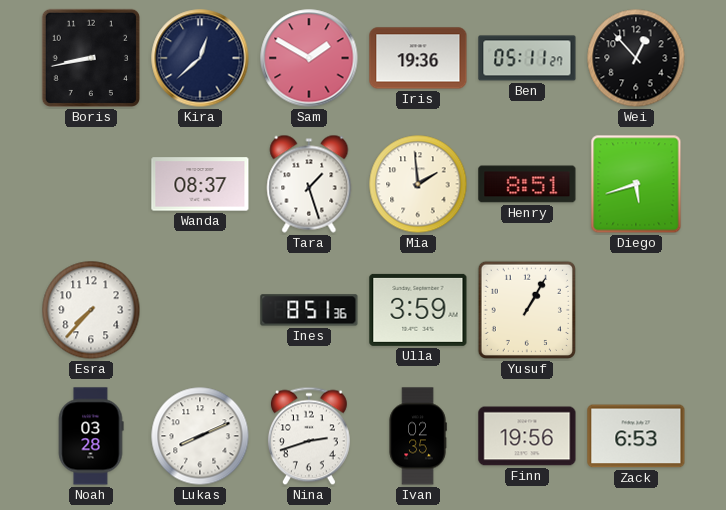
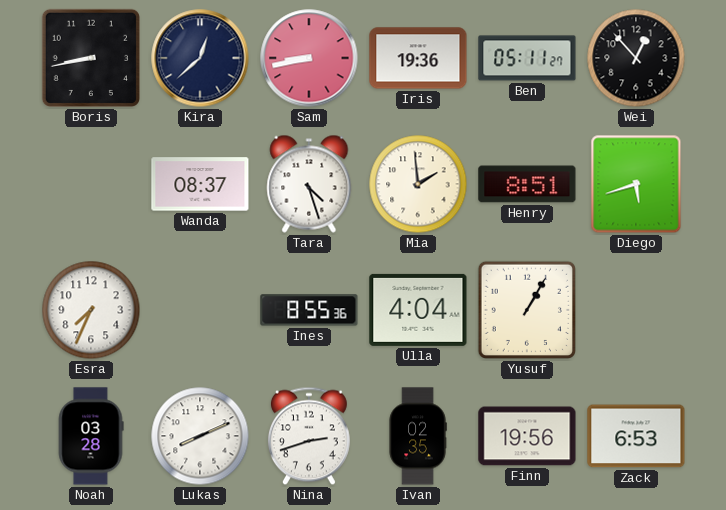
Sam: 1:50 -> 8:43
Tara: 1:27 -> 4:27
Esra: 7:37 -> 7:34
Ines: 8:51 -> 8:55
Ulla: 3:59 -> 4:04
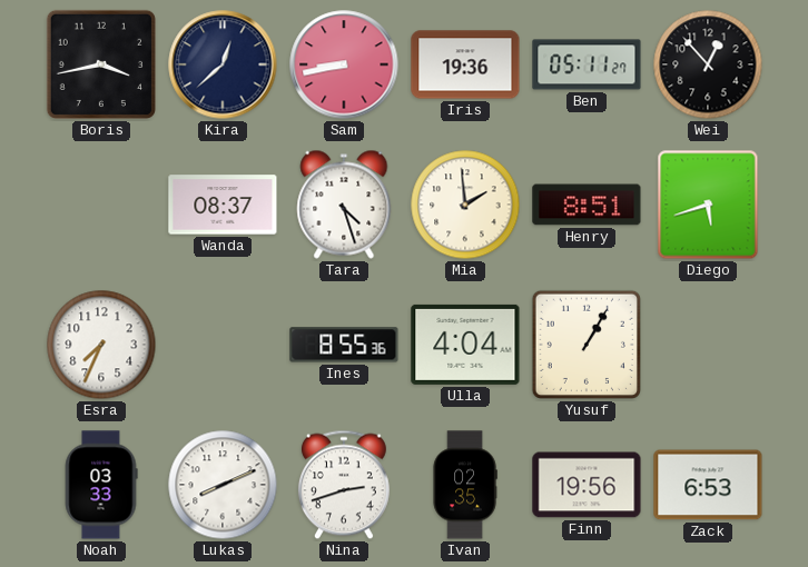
Boris: 8:43 -> 3:43
Noah: 03:28 -> 03:33
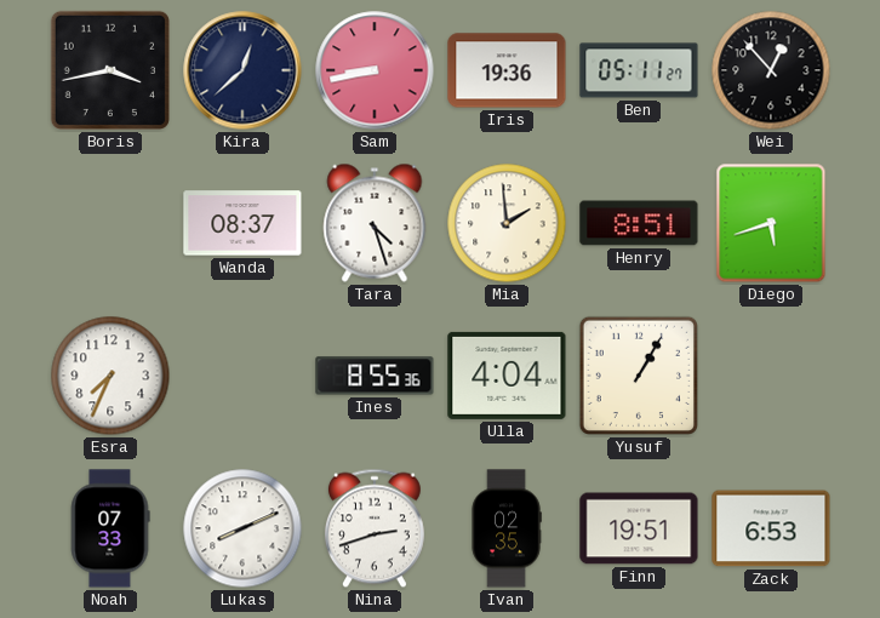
Noah: 03:33 -> 07:33
Finn: 19:56 -> 19:51
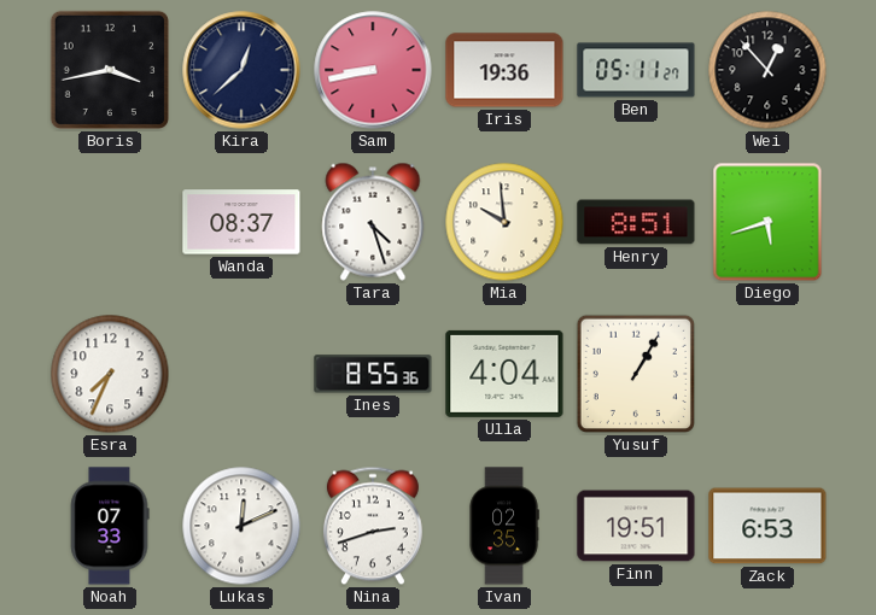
Mia: 1:59 -> 9:59
Lukas: 8:11 -> 12:11
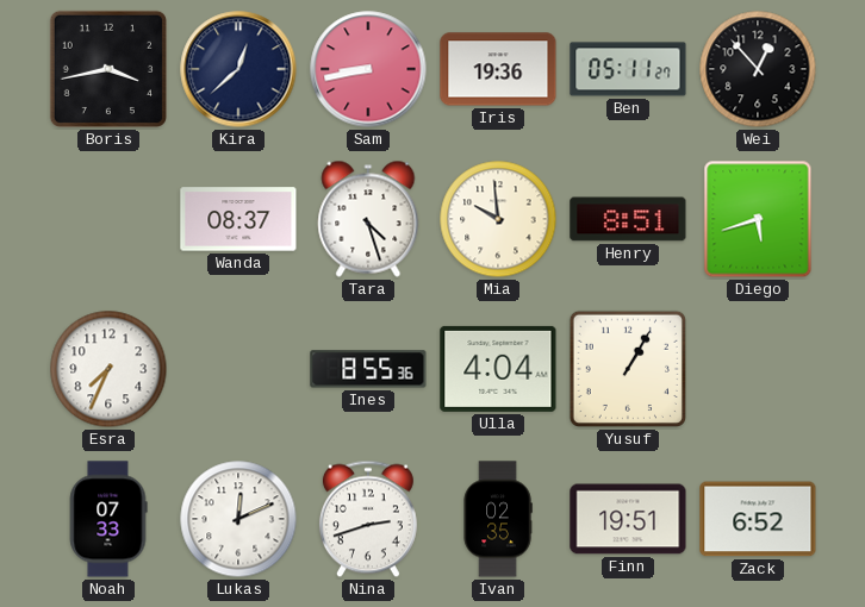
Zack: 6:53 -> 6:52
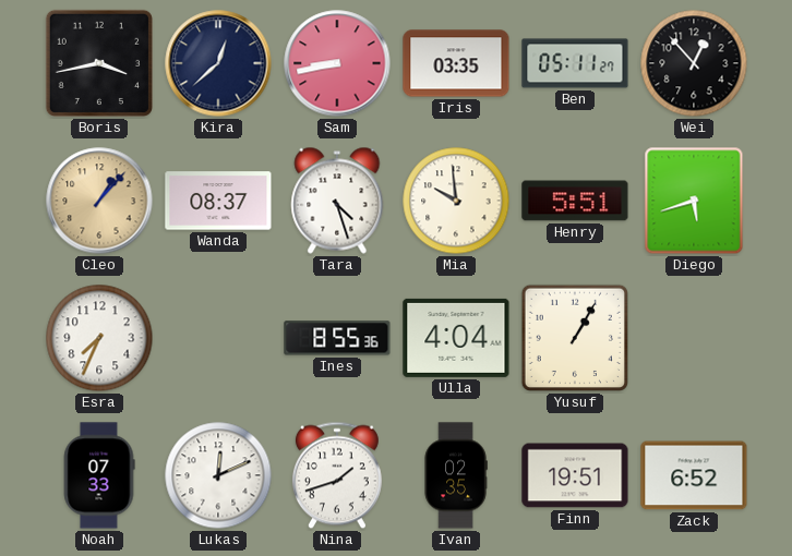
Iris: 19:36 -> 03:35
Cleo: none -> 1:07
Henry: 8:51 -> 5:51
Nina: 2:42 -> 1:42
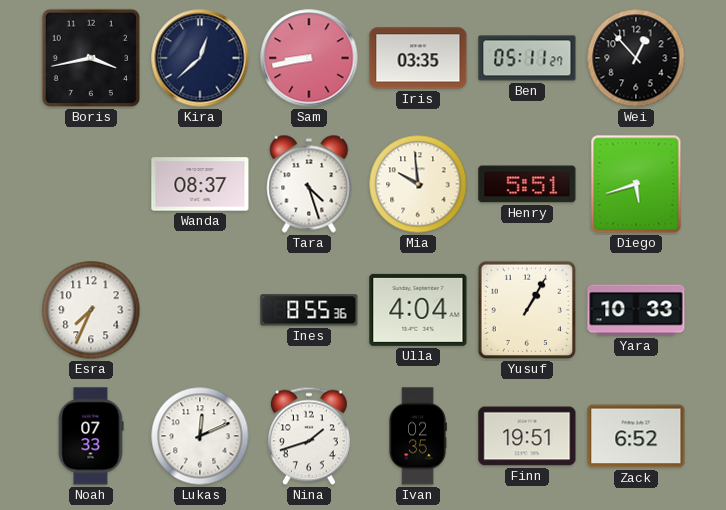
Cleo: 1:07 -> none
Yara: none -> 10:33
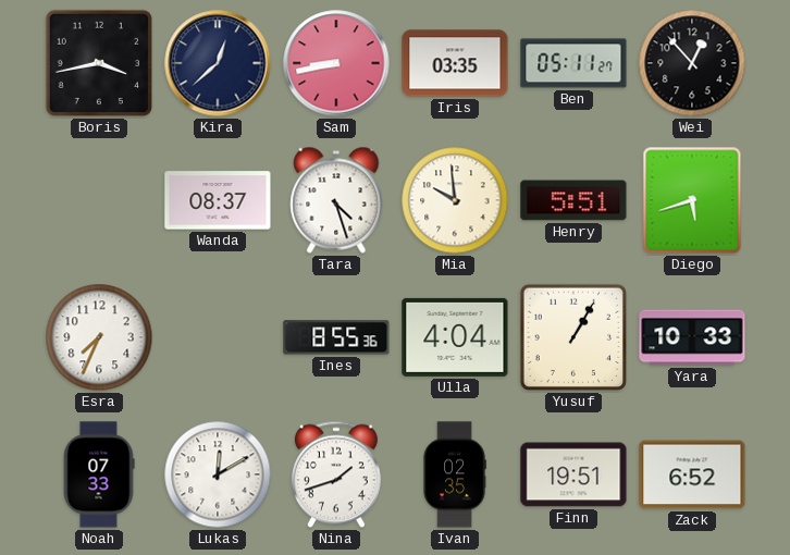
Lukas: 12:11 -> 12:10
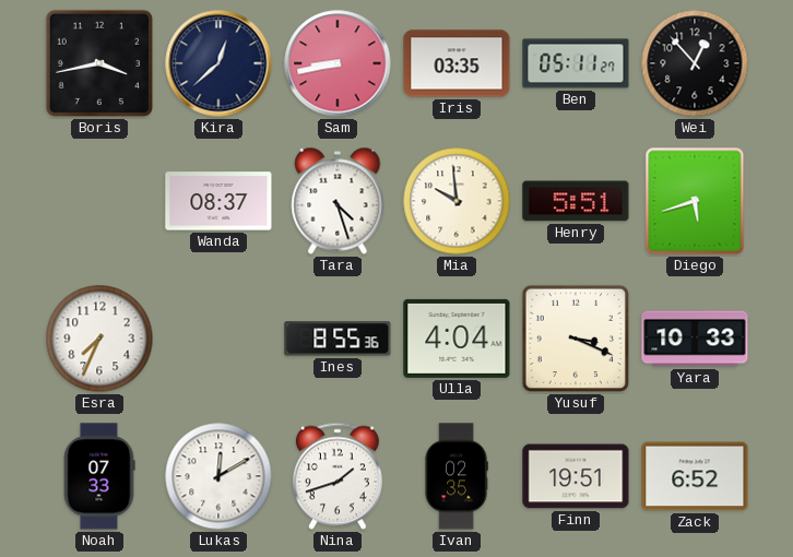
Yusuf: 1:05 -> 3:19
